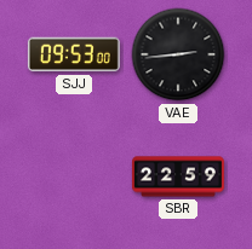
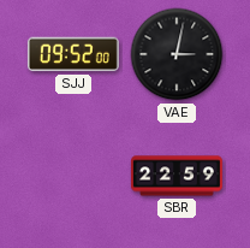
SJJ: 09:53 -> 09:52
VAE: 2:44 -> 3:02
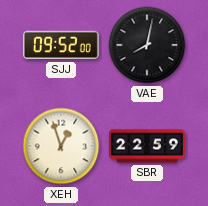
VAE: 3:02 -> 8:02
XEH: none -> 12:57
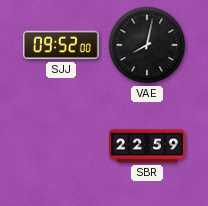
XEH: 12:57 -> none
